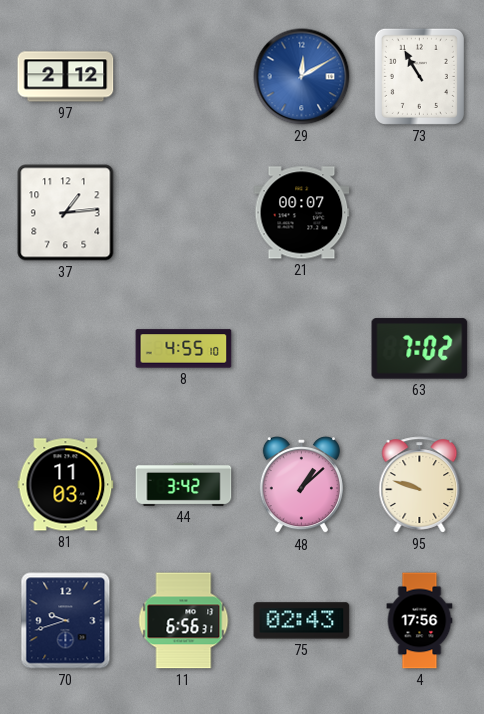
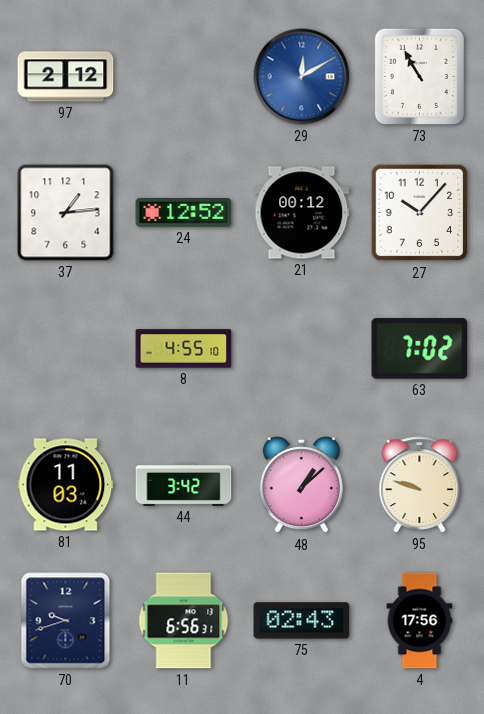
24: none -> 12:52
21: 00:07 -> 00:12
27: none -> 10:07
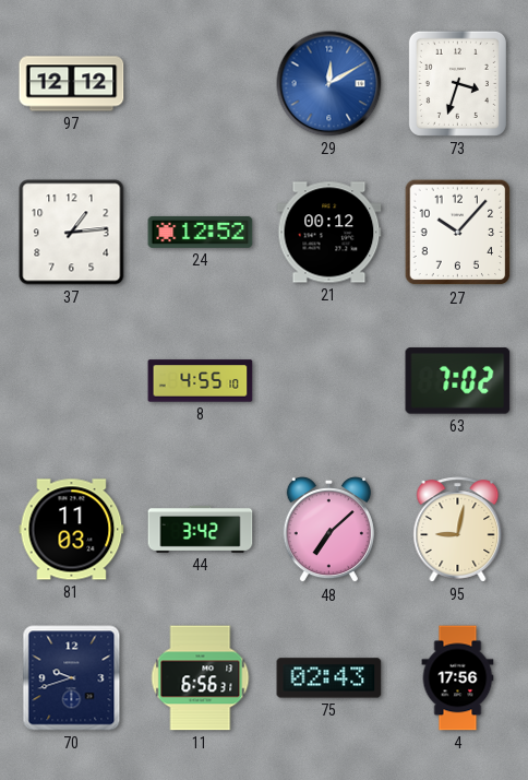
97: 2:12 -> 12:12
73: 10:55 -> 3:33
48: 1:08 -> 7:08
95: 9:48 -> 9:02
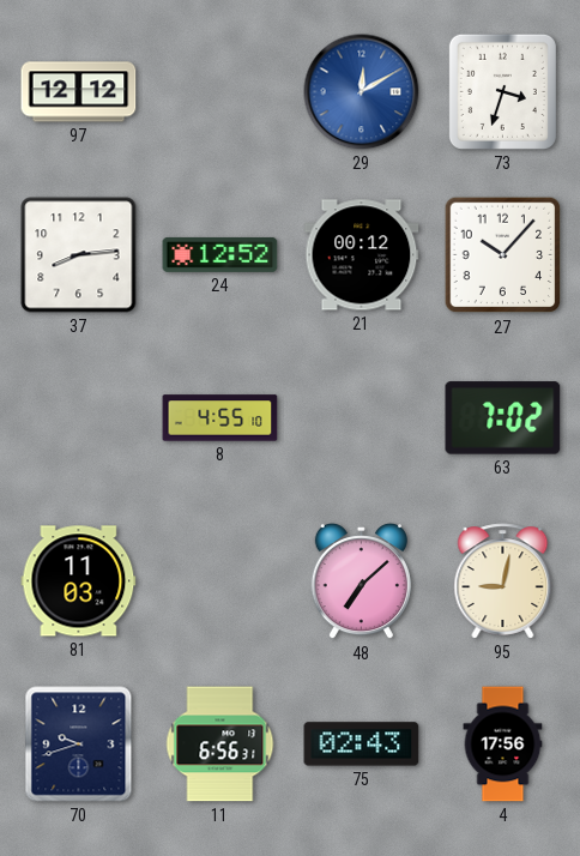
37: 1:14 -> 8:14
44: 3:42 -> none
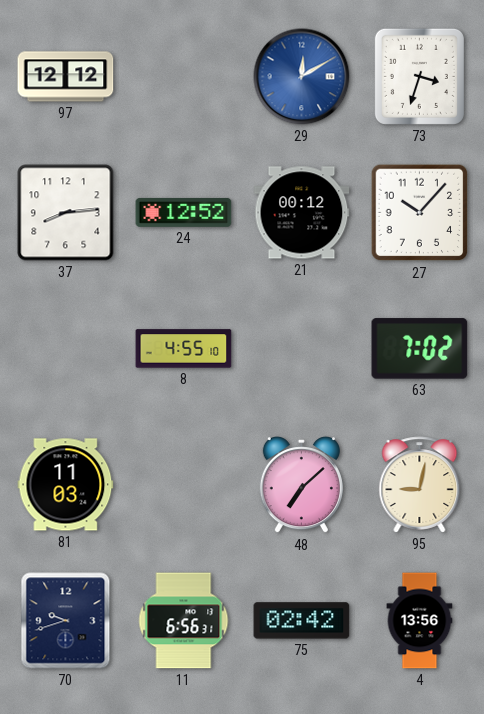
75: 02:43 -> 02:42
4: 17:56 -> 13:56
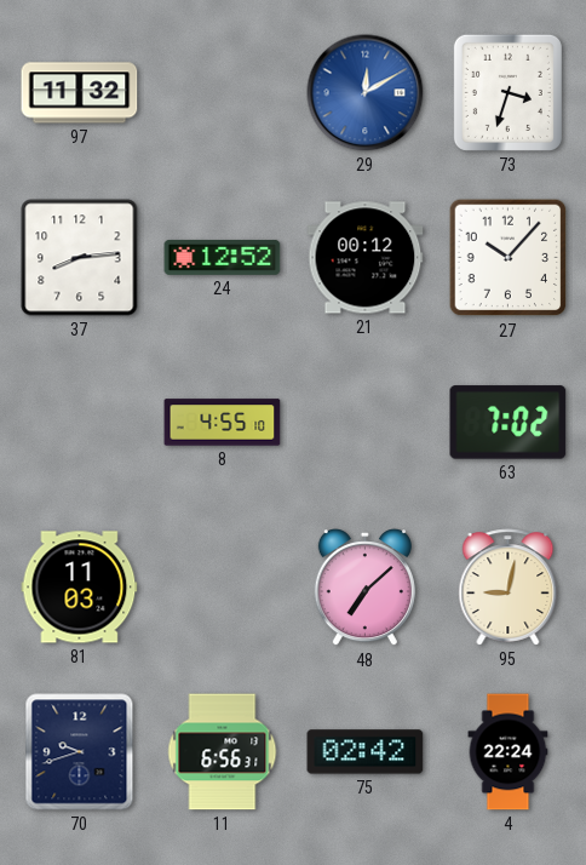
97: 12:12 -> 11:32
4: 13:56 -> 22:24
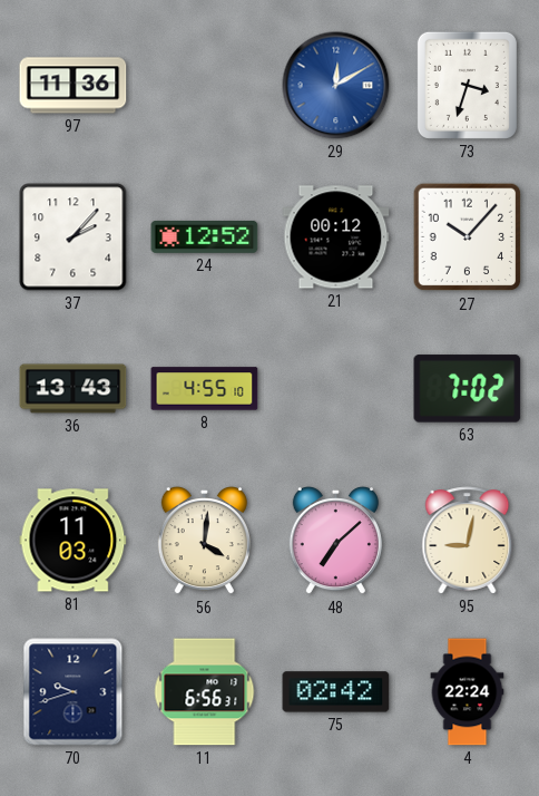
97: 11:32 -> 11:36
37: 8:14 -> 2:07
36: none -> 13:43
56: none -> 4:01
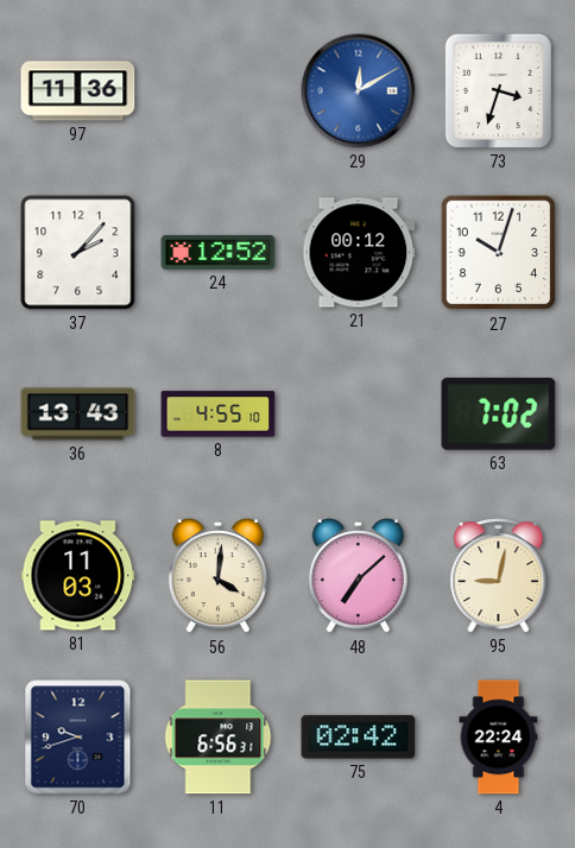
27: 10:07 -> 10:03
